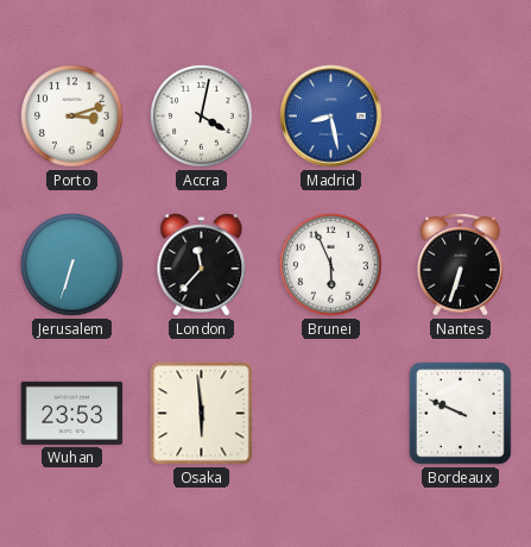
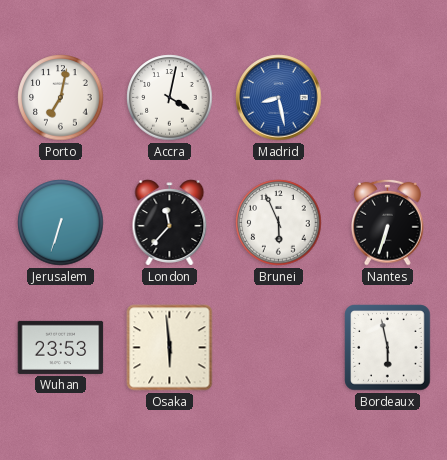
Porto: 3:12 -> 7:02
Bordeaux: 9:49 -> 5:58
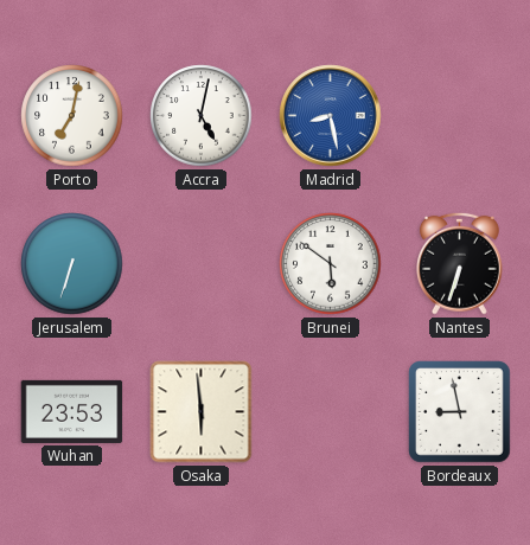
Accra: 4:02 -> 5:02
London: 11:37 -> none
Brunei: 5:56 -> 5:51
Bordeaux: 5:58 -> 8:58
